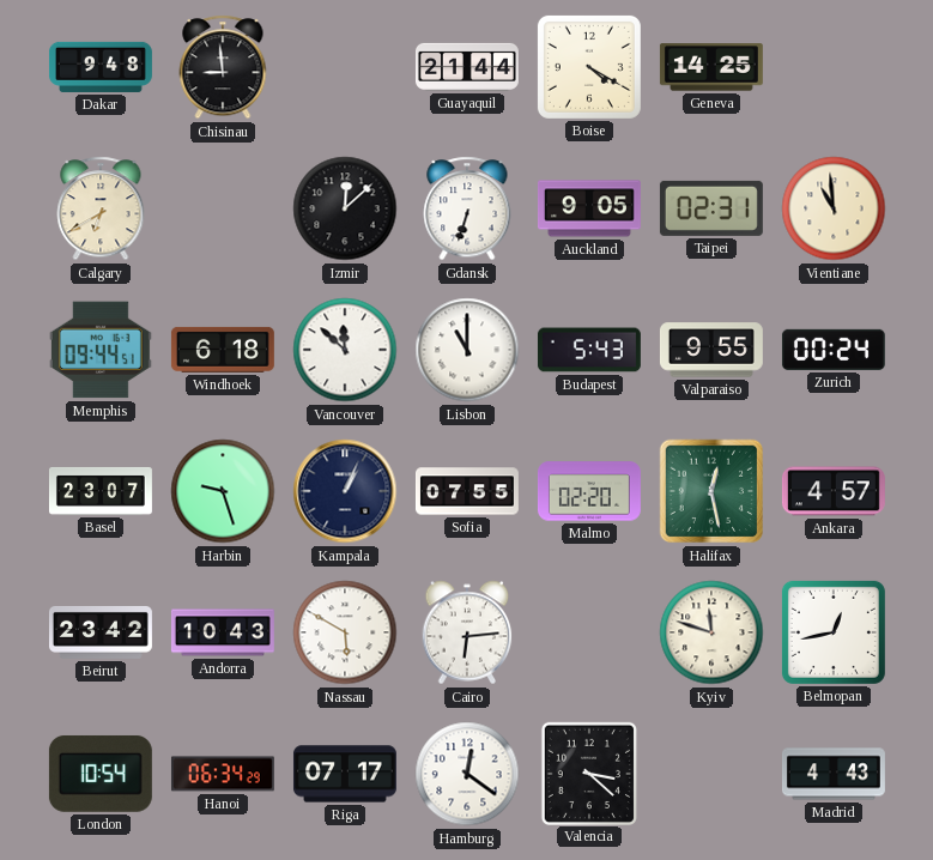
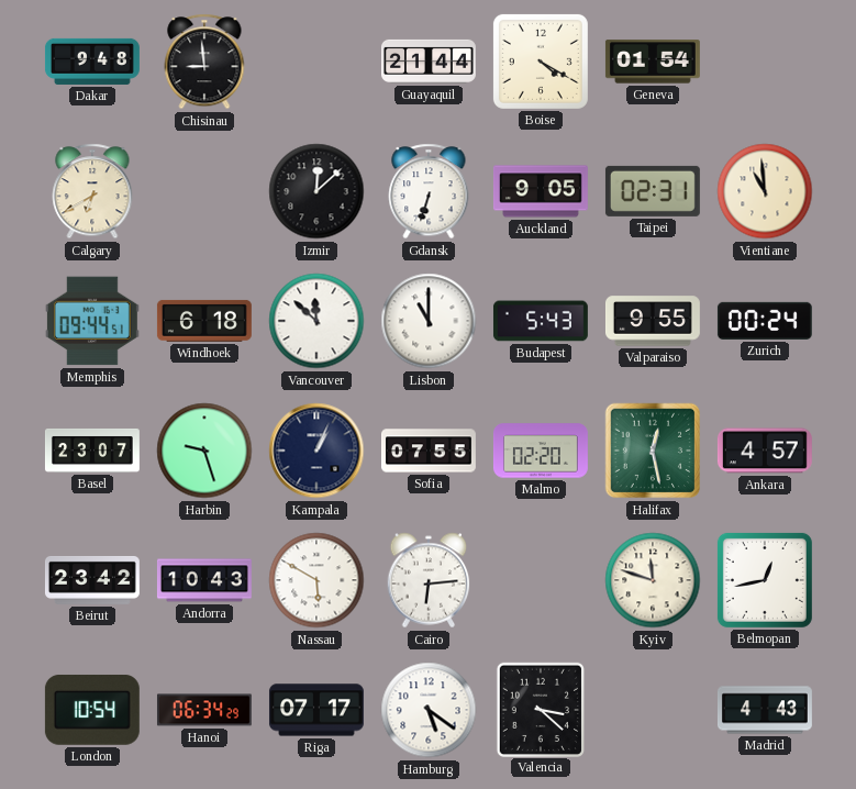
Geneva: 14:25 -> 01:54
Hamburg: 12:21 -> 5:21
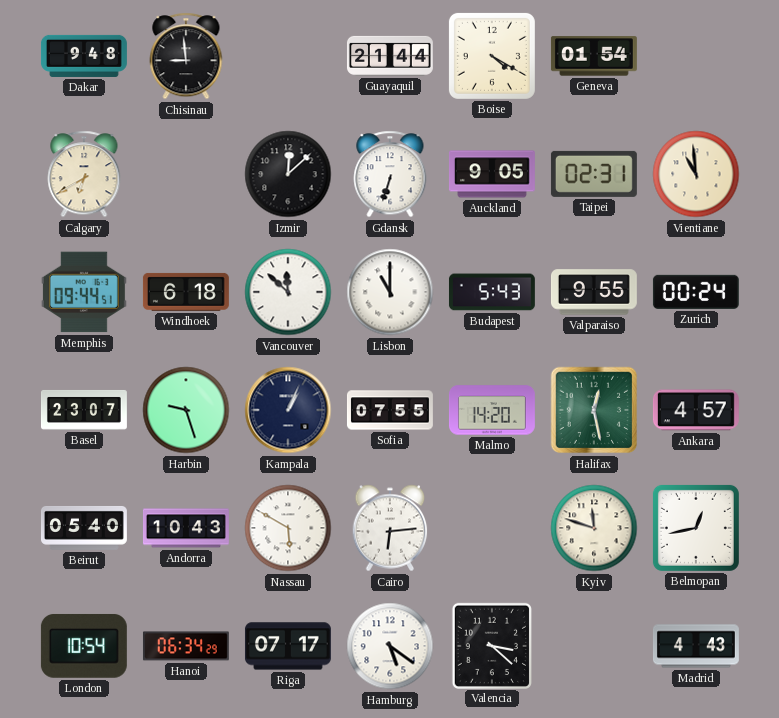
Malmo: 02:20 -> 14:20
Beirut: 23:42 -> 05:40
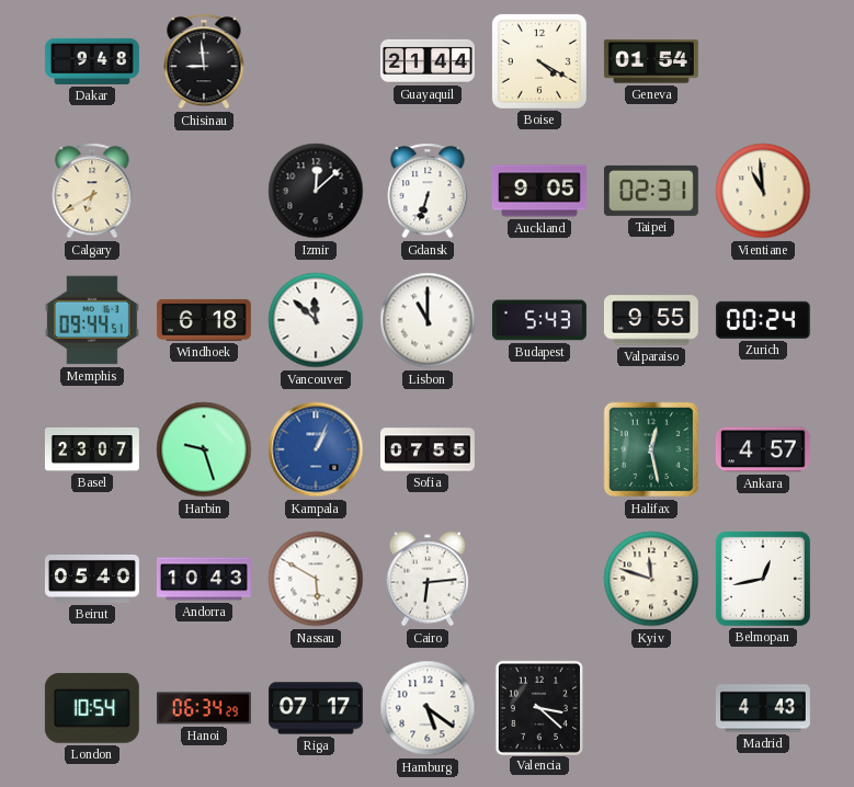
Kampala dial: navy -> blue
Malmo: 14:20 -> none
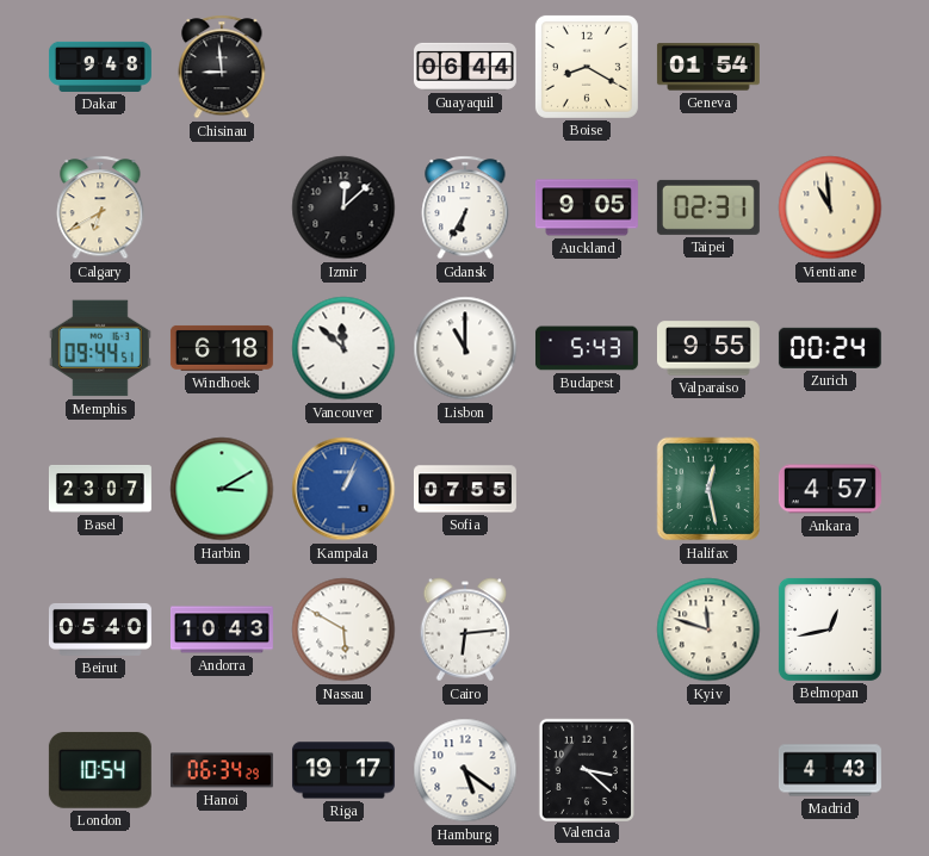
Guayaquil: 21:44 -> 06:44
Boise: 4:20 -> 8:20
Gdansk: 6:33 -> 6:35
Harbin: 9:27 -> 3:10
Riga: 07:17 -> 19:17
